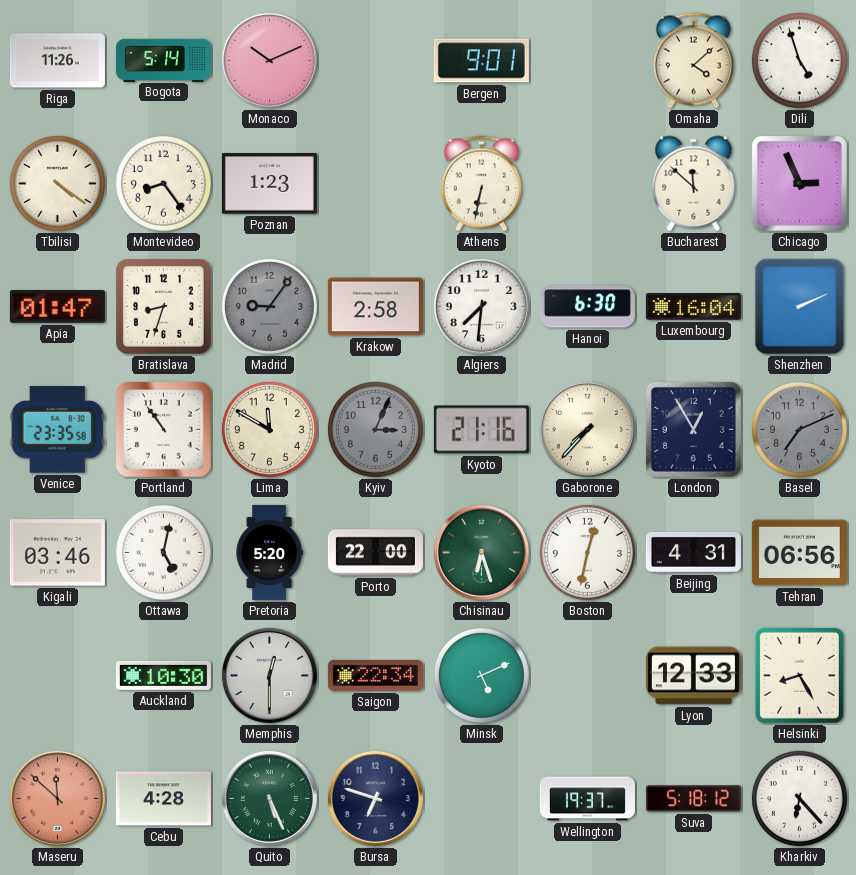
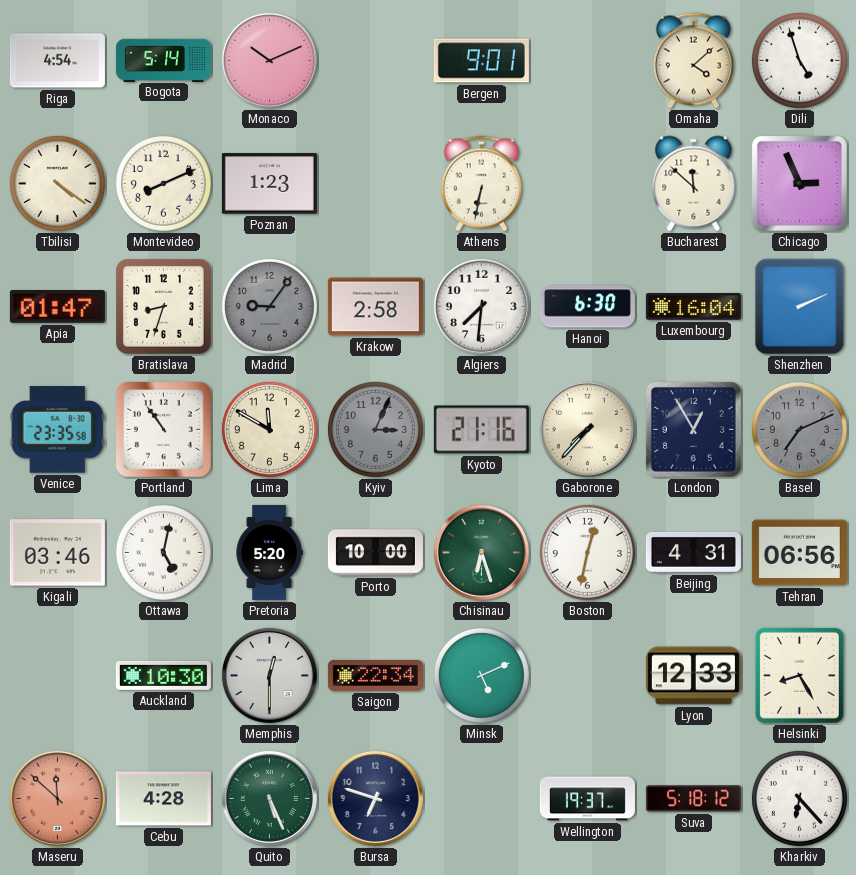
Riga: 11:26 -> 4:54
Montevideo: 8:24 -> 8:11
Porto: 22:00 -> 10:00
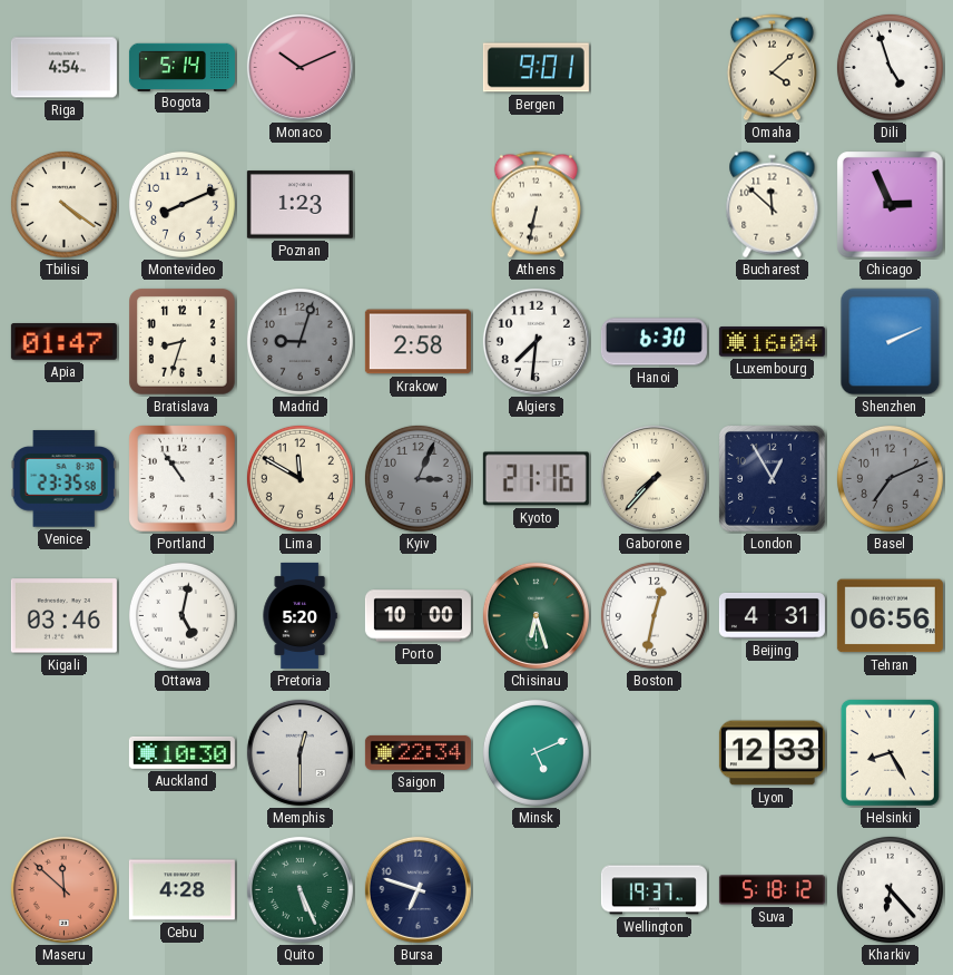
Madrid: 9:06 -> 9:03
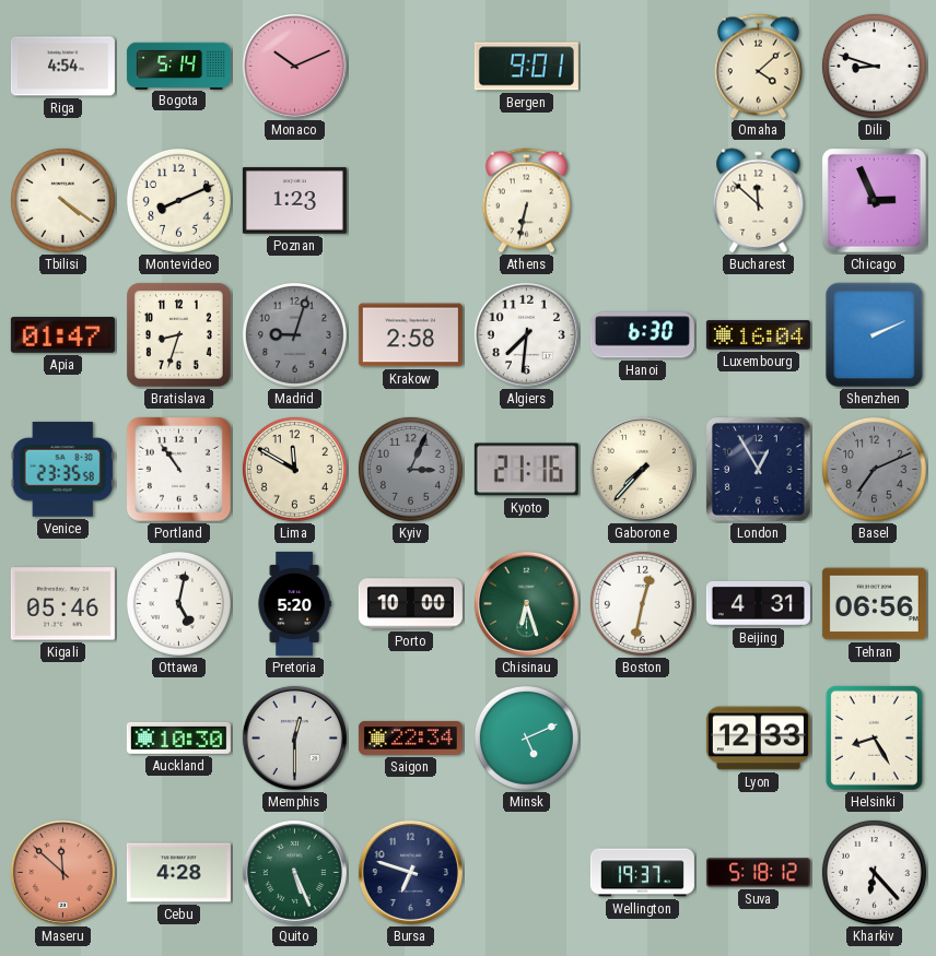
Dili: 4:57 -> 8:48
Kigali: 03:46 -> 05:46
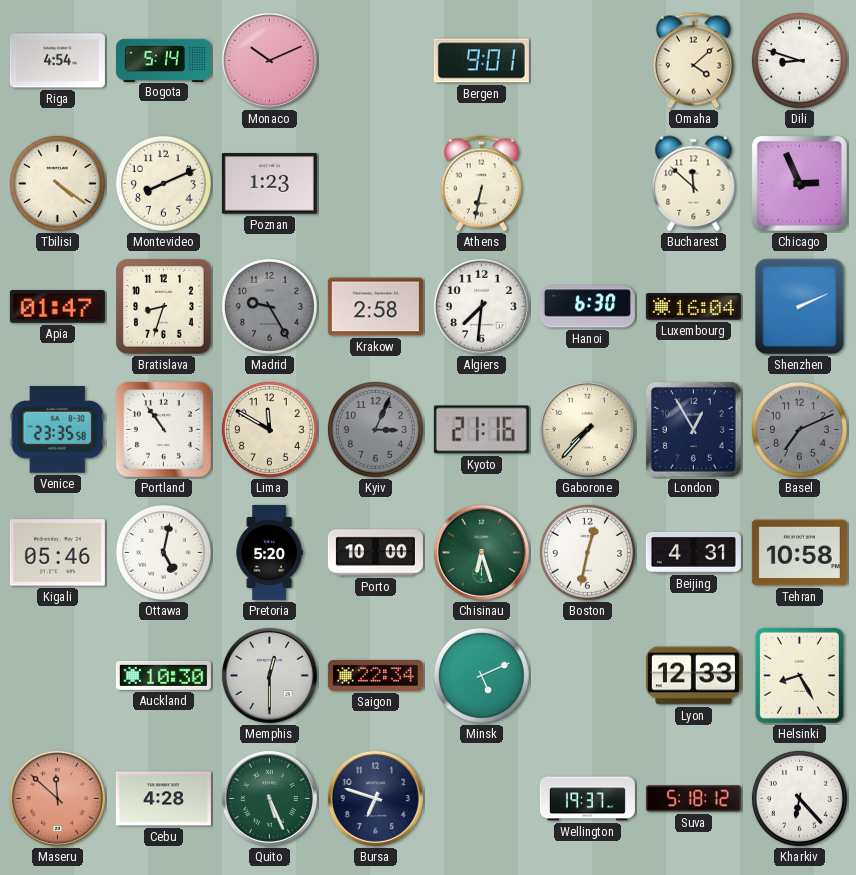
Madrid: 9:03 -> 9:25
Tehran: 06:56 -> 10:58
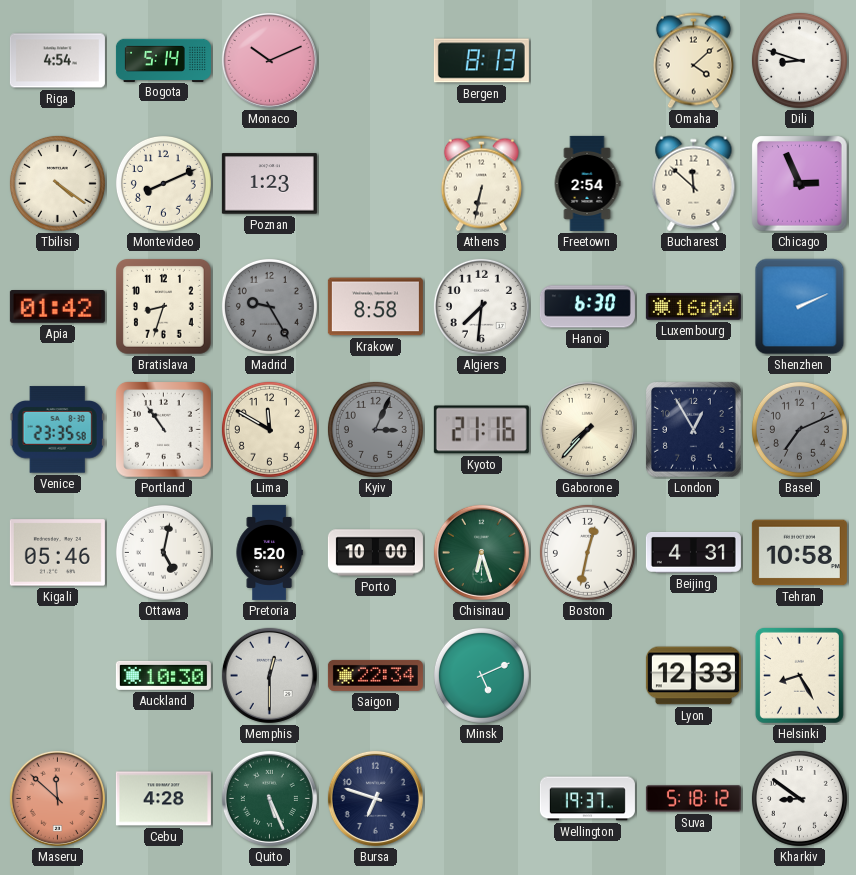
Bergen: 9:01 -> 8:13
Freetown: none -> 2:54
Apia: 01:47 -> 01:42
Krakow: 2:58 -> 8:58
Kharkiv: 6:23 -> 8:51
